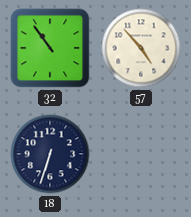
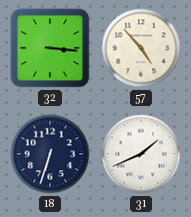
32: 10:54 -> 3:16
31: none -> 1:41
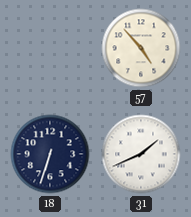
32: 3:16 -> none
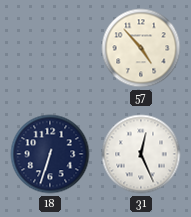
31: 1:41 -> 12:26
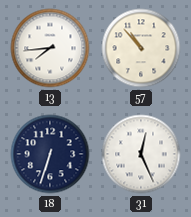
13: none -> 7:44
57: 4:53 -> 10:53
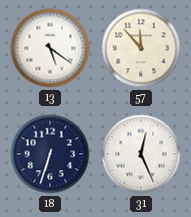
13: 7:44 -> 5:21
57: 10:53 -> 11:53
